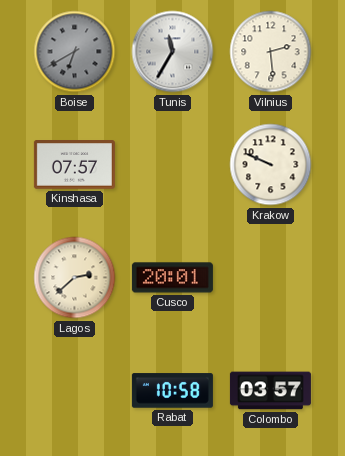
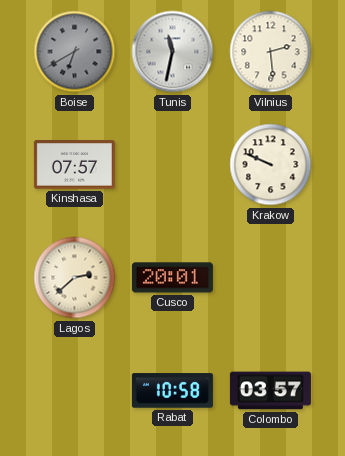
Tunis: 11:35 -> 11:32
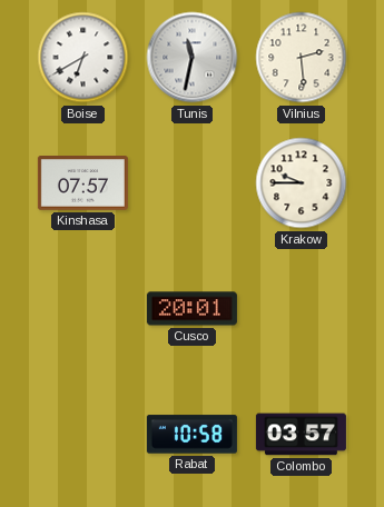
Boise dial: grey -> white
Krakow: 9:49 -> 9:45
Lagos: 2:38 -> none
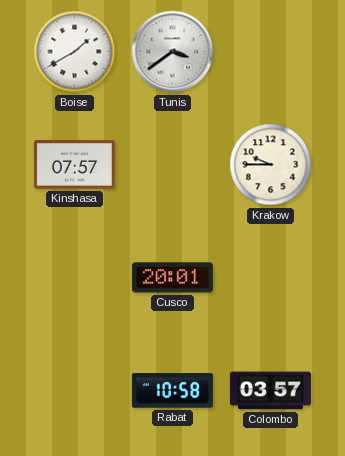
Boise: 6:40 -> 1:40
Tunis: 11:32 -> 3:39
Vilnius: 2:29 -> none
